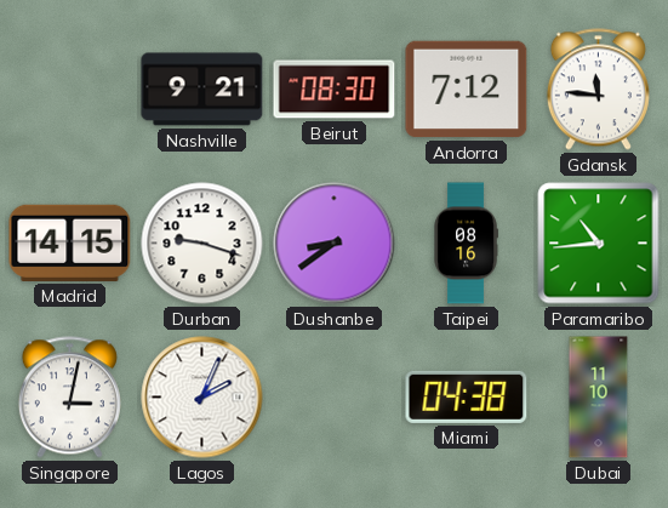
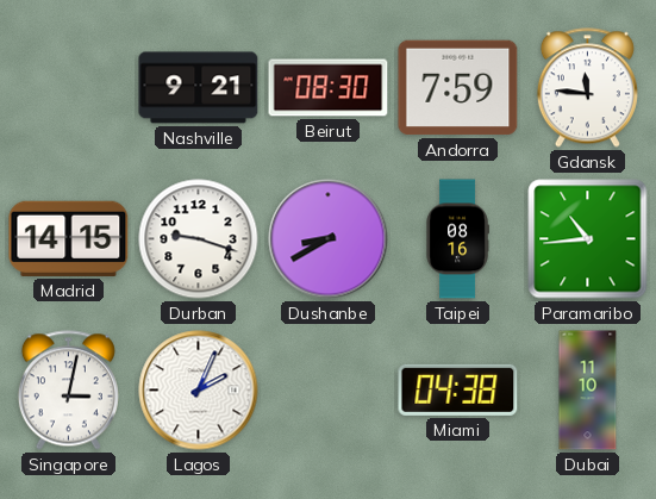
Andorra: 7:12 -> 7:59
Dushanbe: 8:39 -> 8:40
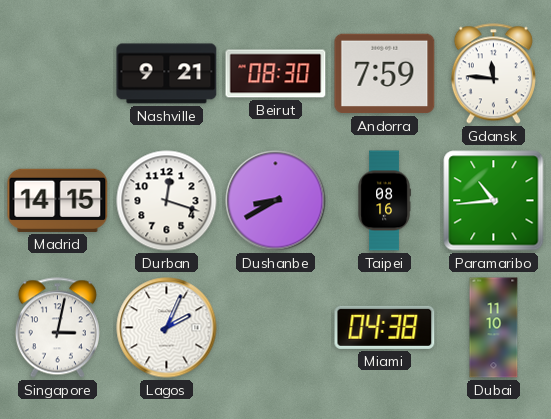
Durban: 9:18 -> 12:18
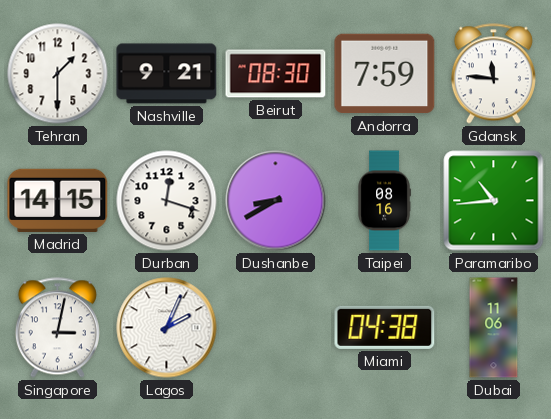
Tehran: none -> 1:30
Dubai: 11:10 -> 11:06
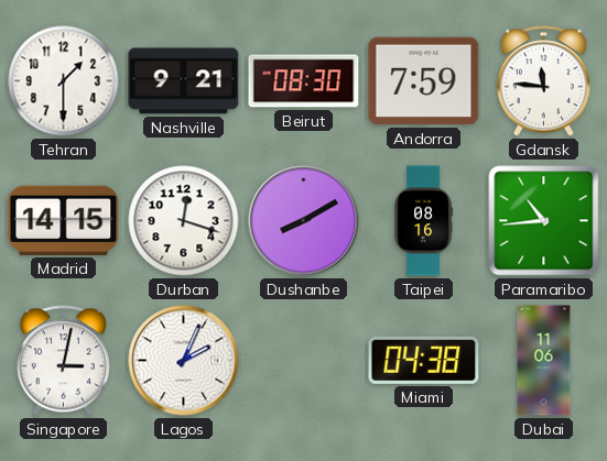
Dushanbe: 8:40 -> 8:10
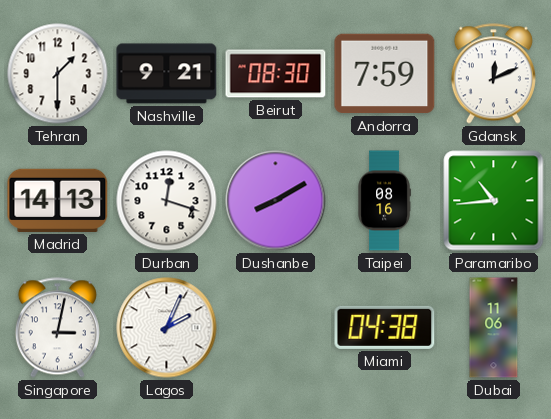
Gdansk: 11:46 -> 12:11
Madrid: 14:15 -> 14:13
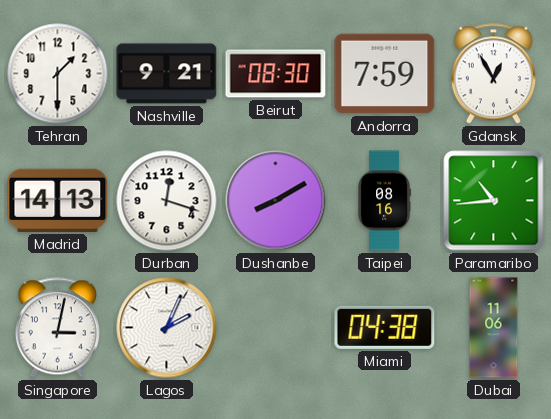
Gdansk: 12:11 -> 12:55
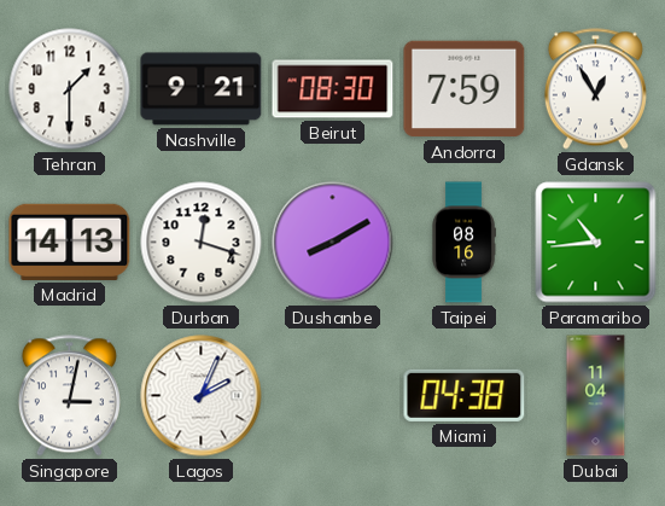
Dubai: 11:06 -> 11:04
